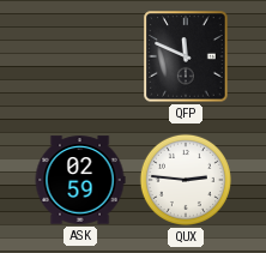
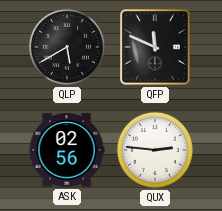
QLP: none -> 5:40
ASK: 02:59 -> 02:56
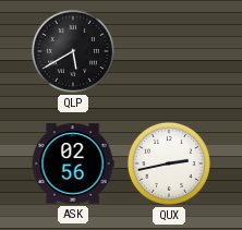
QFP: 11:49 -> none
QUX: 2:46 -> 2:43
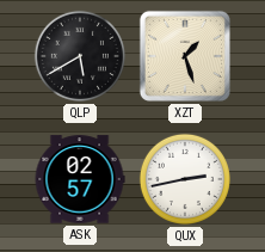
XZT: none -> 1:27
ASK: 02:56 -> 02:57
